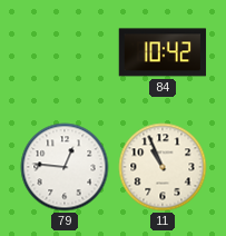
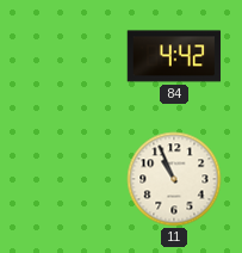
84: 10:42 -> 4:42
79: 12:46 -> none
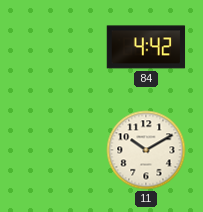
11: 10:56 -> 10:10
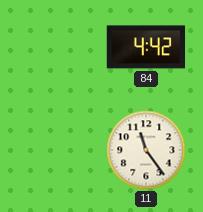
11: 10:10 -> 11:24
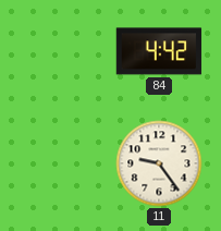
11: 11:24 -> 9:24
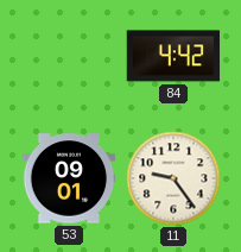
53: none -> 09:01
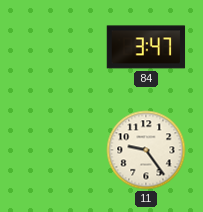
84: 4:42 -> 3:47
53: 09:01 -> none
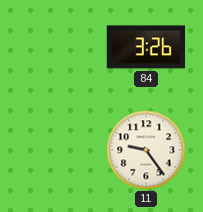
84: 3:47 -> 3:26
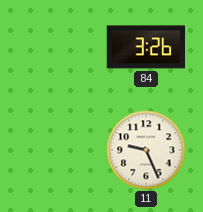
11: 9:24 -> 9:26
